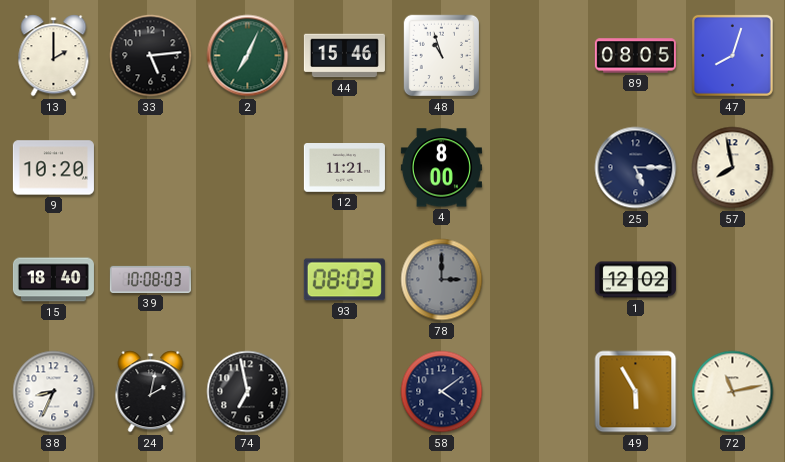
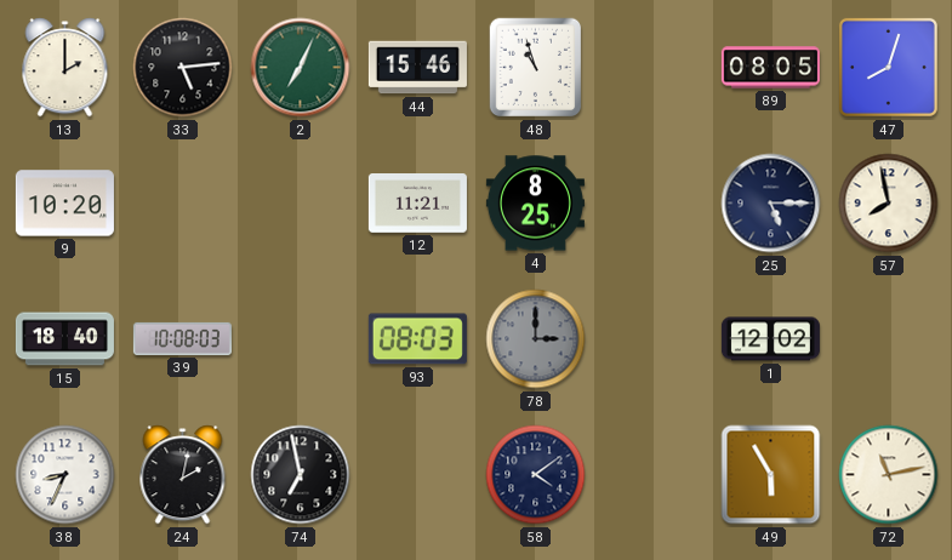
4: 8:00 -> 8:25
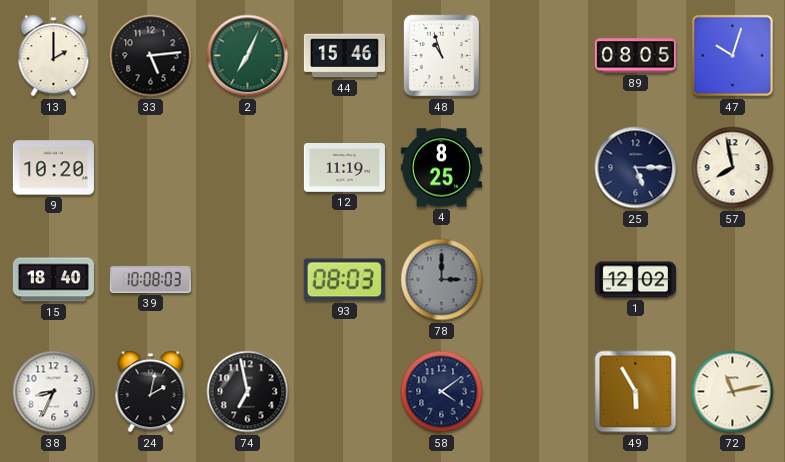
47: 8:03 -> 10:03
12: 11:21 -> 11:19
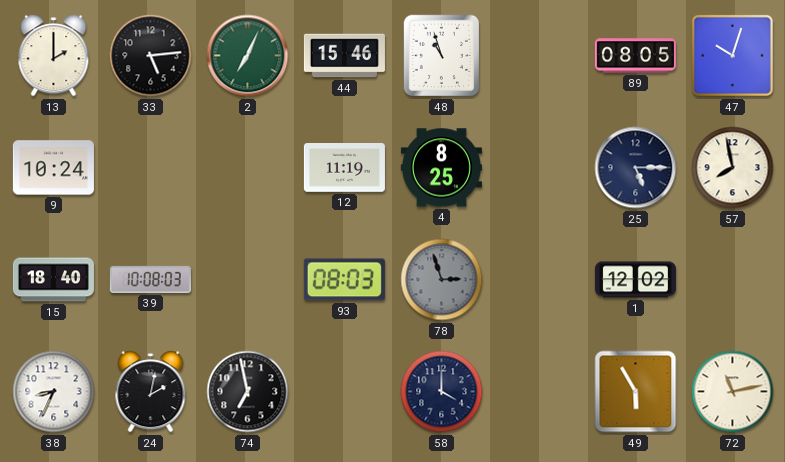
9: 10:20 -> 10:24
78: 3:00 -> 2:57
58: 4:09 -> 4:00
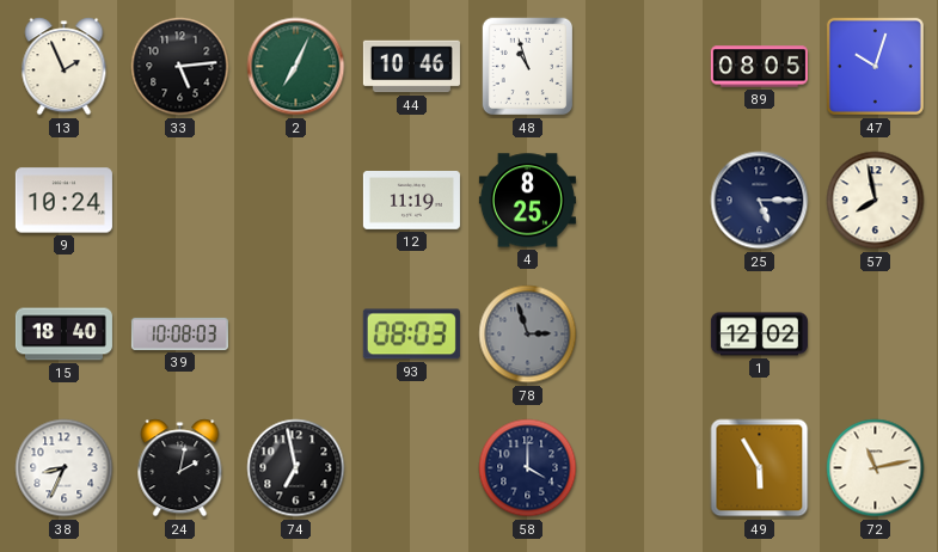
13: 2:00 -> 1:56
44: 15:46 -> 10:46
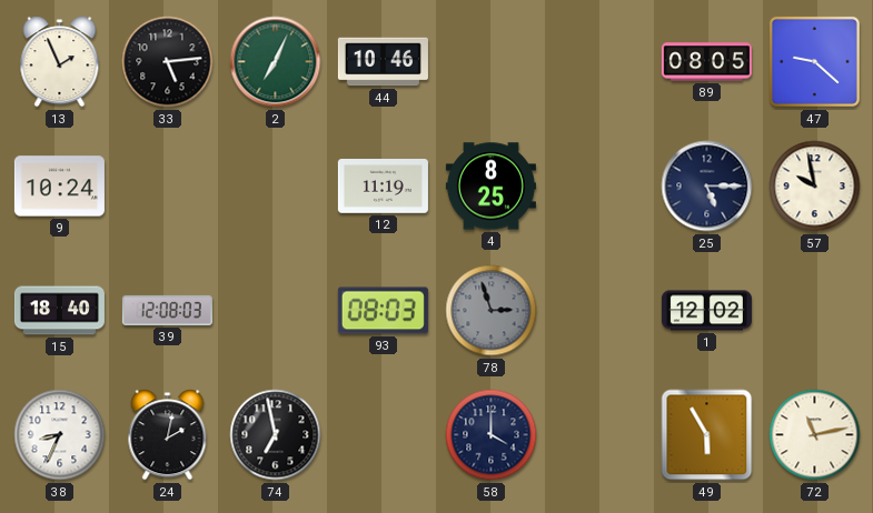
48: 10:57 -> none
47: 10:03 -> 9:22
57: 7:58 -> 9:58
39: 10:08 -> 12:08
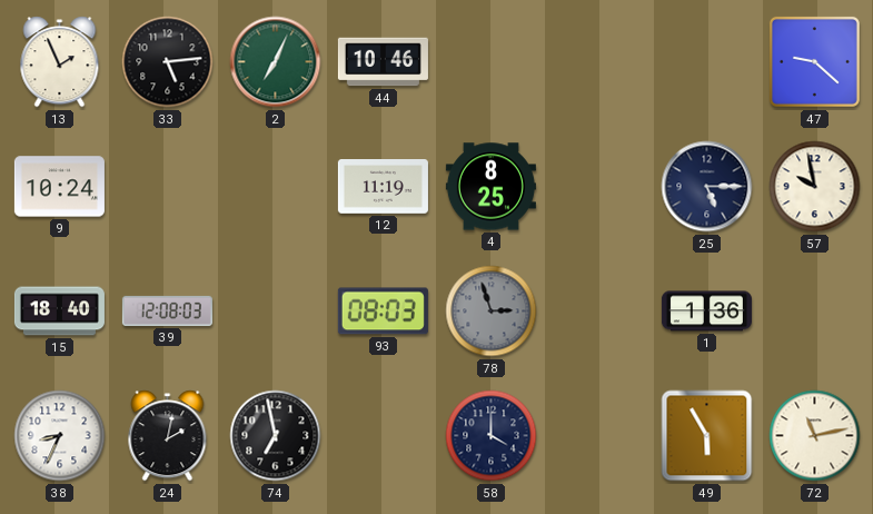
89: 08:05 -> none
1: 12:02 -> 1:36
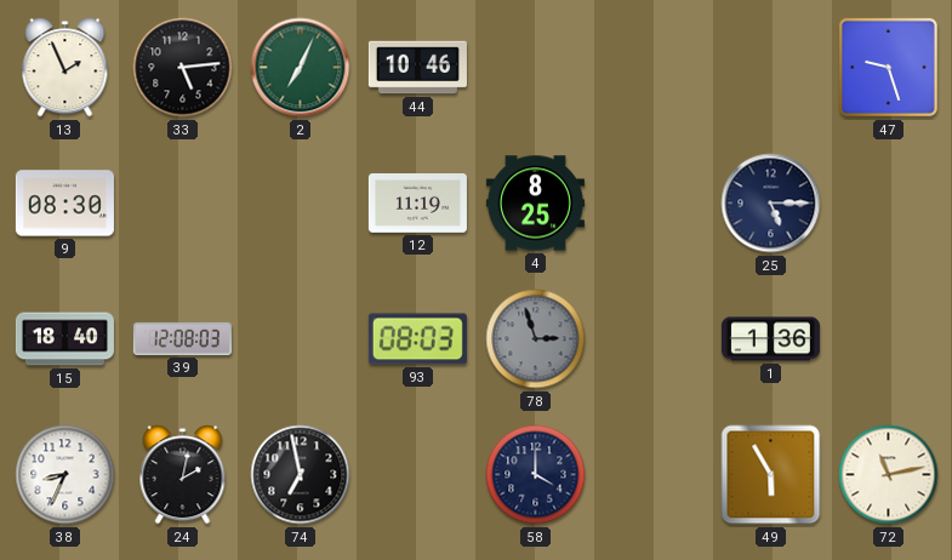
47: 9:22 -> 9:27
9: 10:24 -> 08:30
57: 9:58 -> none
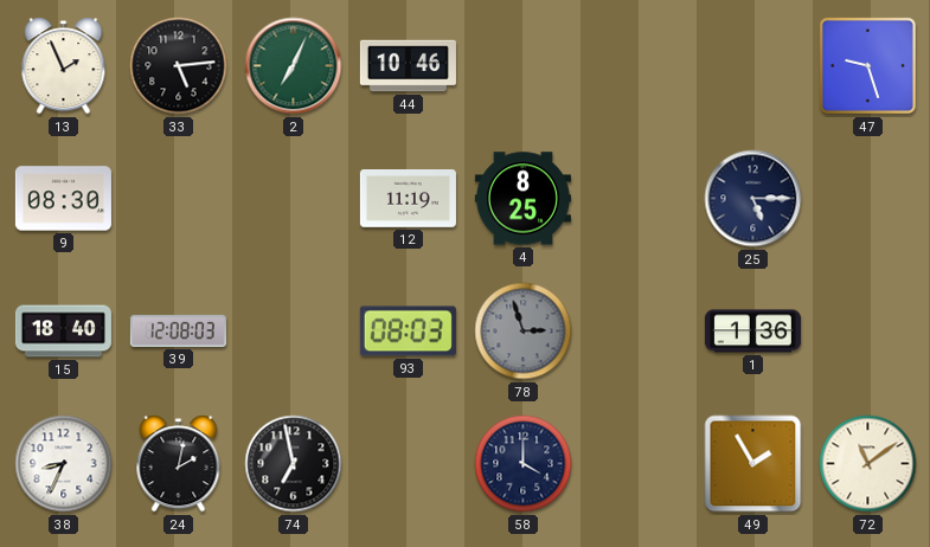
49: 5:55 -> 1:55
72: 11:13 -> 11:09
